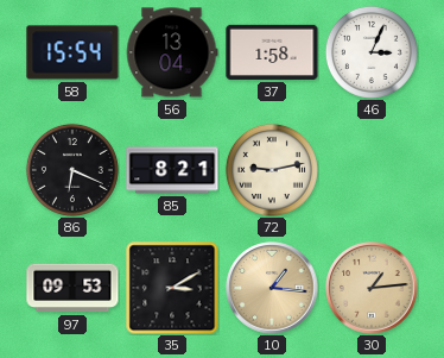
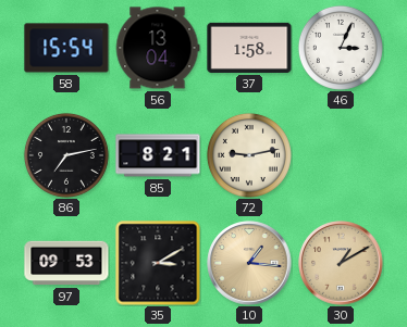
86: 6:19 -> 7:13
30: 1:14 -> 1:10
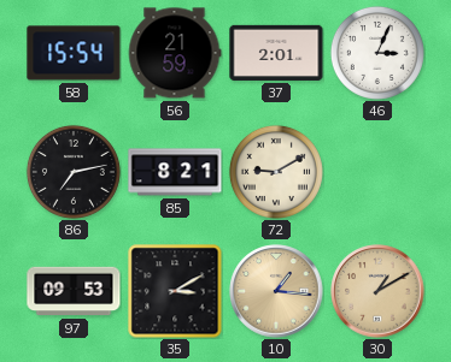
56: 13:04 -> 21:59
37: 1:58 -> 2:01
72: 9:13 -> 9:10
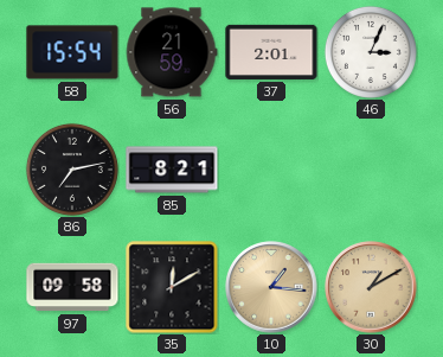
72: 9:10 -> none
97: 09:53 -> 09:58
35: 3:10 -> 12:10
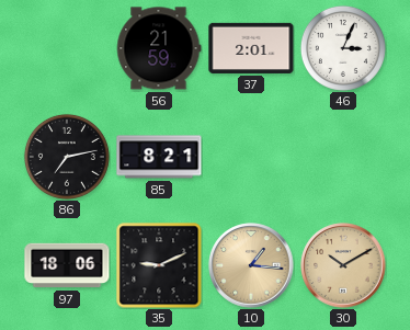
58: 15:54 -> none
97: 09:58 -> 18:06
35: 12:10 -> 9:11
30: 1:10 -> 10:10
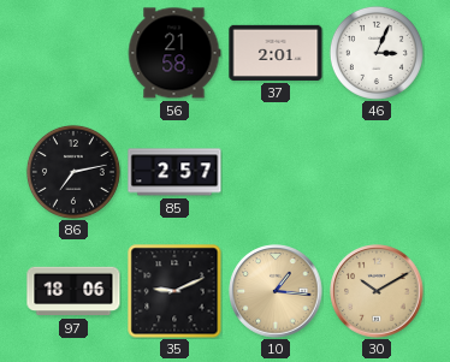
56: 21:59 -> 21:58
85: 8:21 -> 2:57
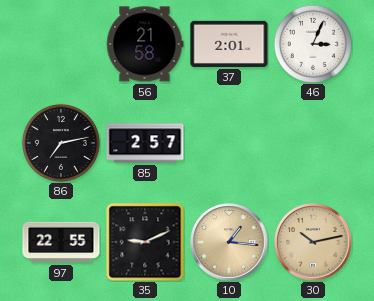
97: 18:06 -> 22:55
30: 10:10 -> 10:13
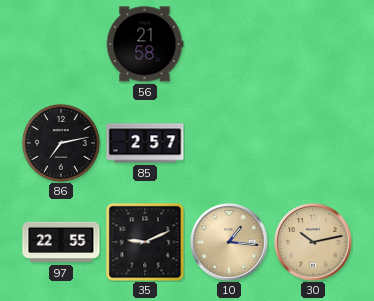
37: 2:01 -> none
46: 3:04 -> none
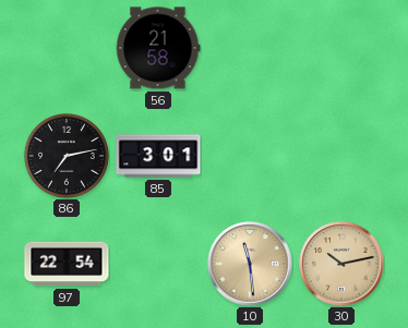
85: 2:57 -> 3:01
97: 22:55 -> 22:54
35: 9:11 -> none
10: 1:16 -> 11:29
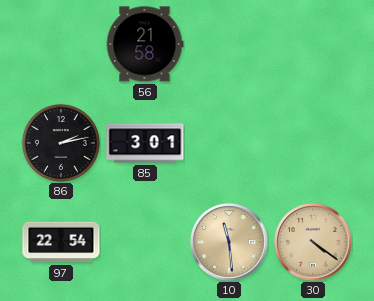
86: 7:13 -> 2:13
30: 10:13 -> 4:21
